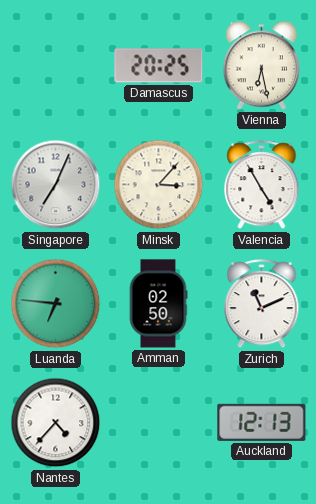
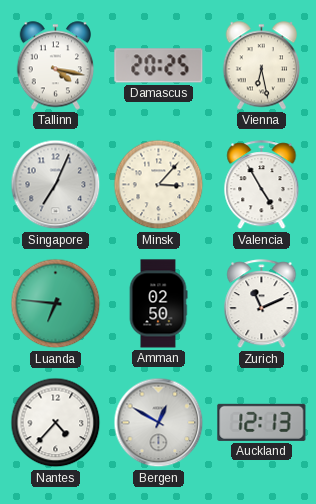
Tallinn: none -> 4:17
Bergen: none -> 12:50
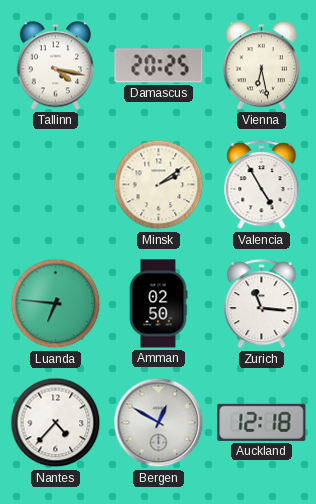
Singapore: 7:04 -> none
Minsk: 3:07 -> 2:09
Zurich: 11:11 -> 11:16
Auckland: 12:13 -> 12:18
